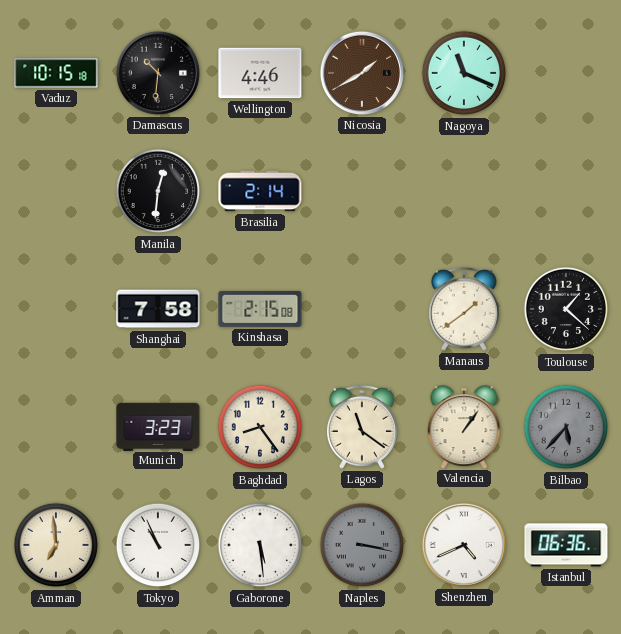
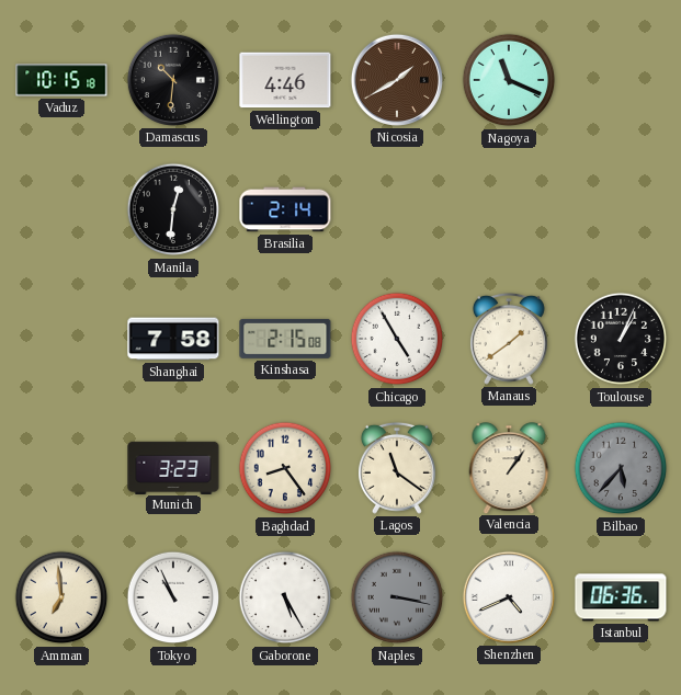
Chicago: none -> 4:55
Toulouse: 1:22 -> 1:04
Gaborone: 5:29 -> 5:25
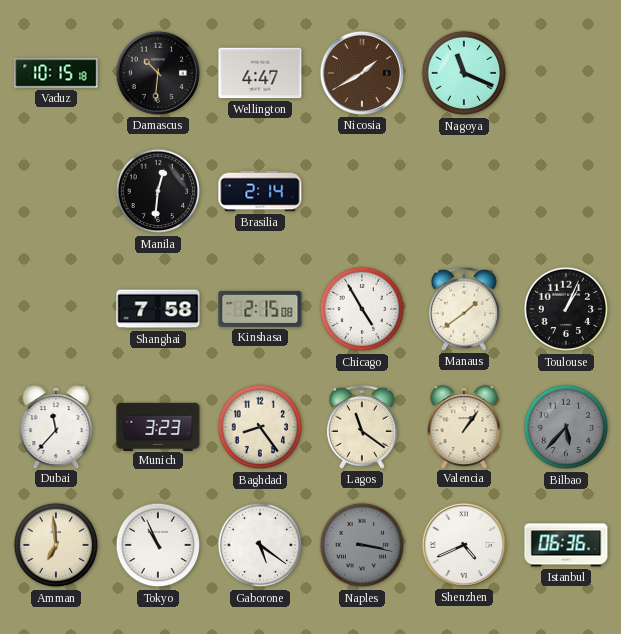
Wellington: 4:46 -> 4:47
Dubai: none -> 11:37
Gaborone: 5:25 -> 5:21
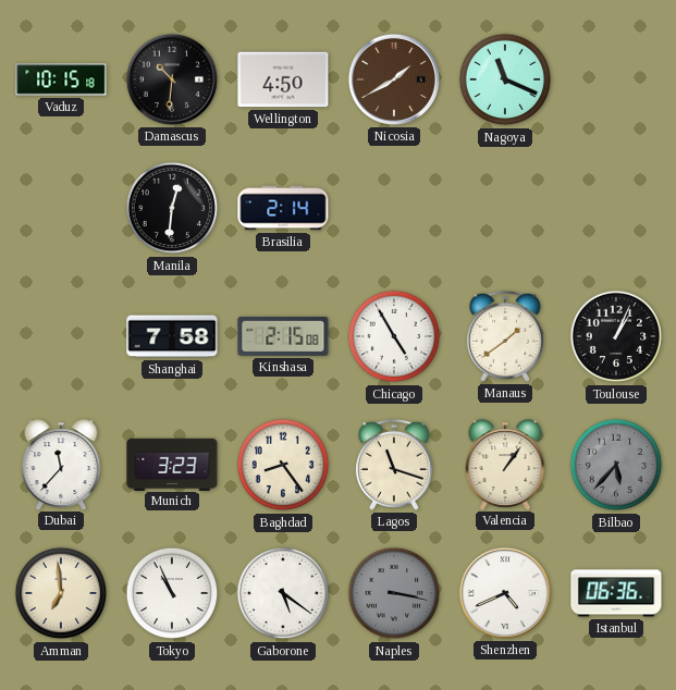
Wellington: 4:47 -> 4:50
Lagos: 11:21 -> 11:18
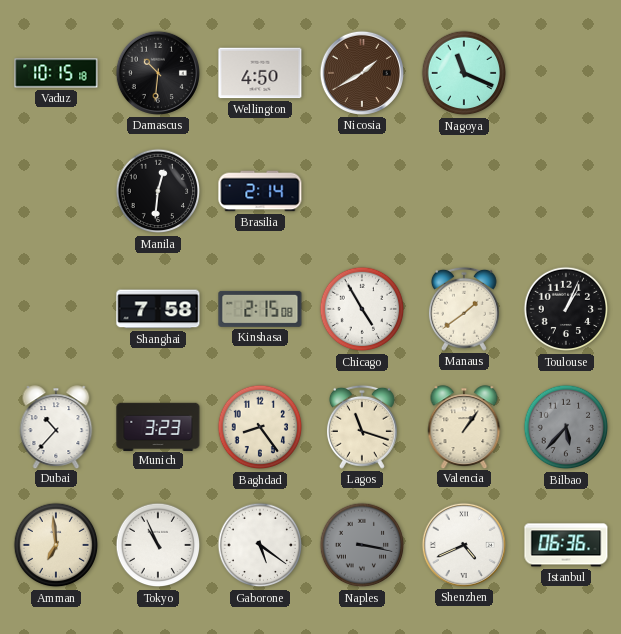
Dubai: 11:37 -> 10:37
